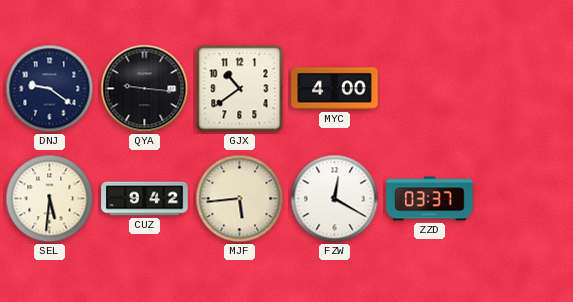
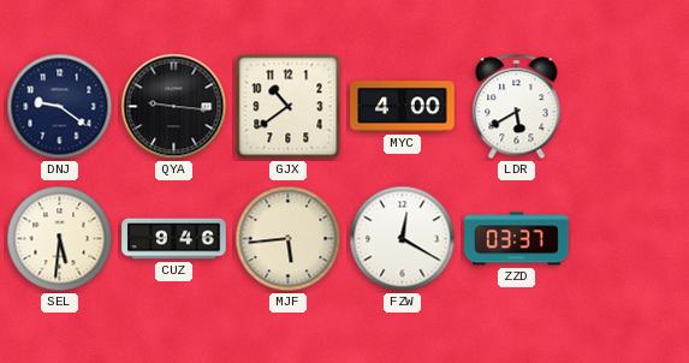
LDR: none -> 5:40
CUZ: 9:42 -> 9:46
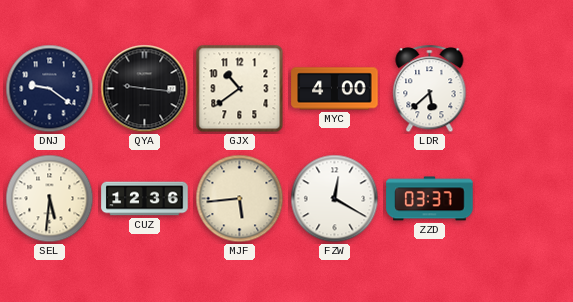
LDR: 5:40 -> 5:38
CUZ: 9:46 -> 12:36
